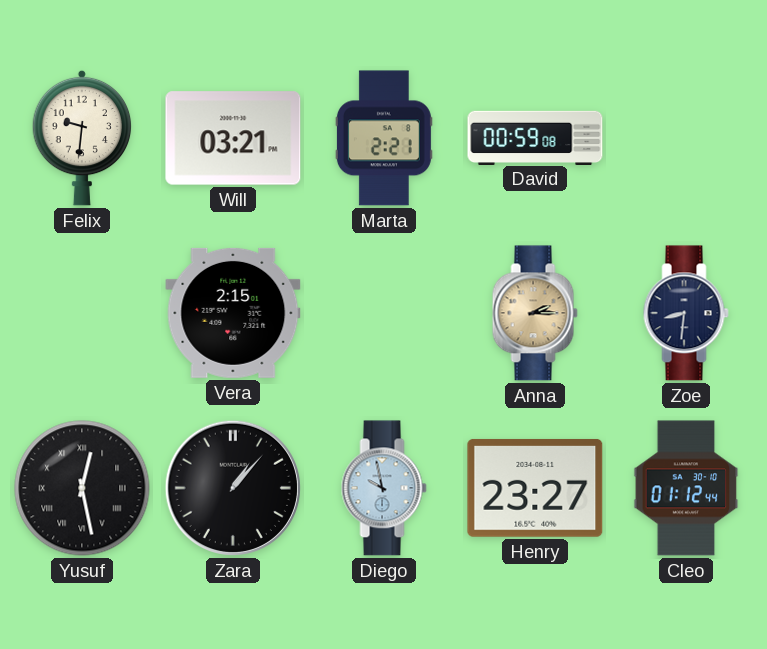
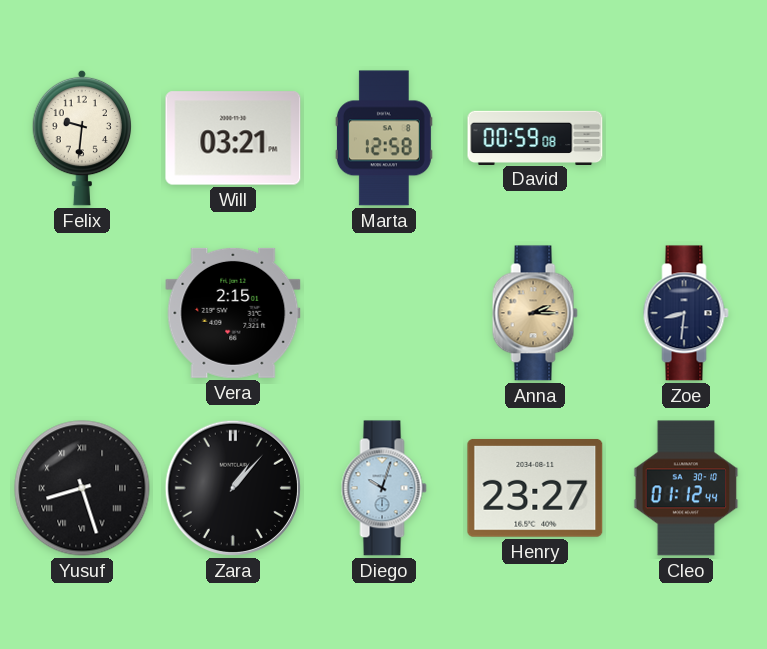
Marta: 2:21 -> 12:58
Yusuf: 12:28 -> 8:27
Diego: 9:58 -> 10:03
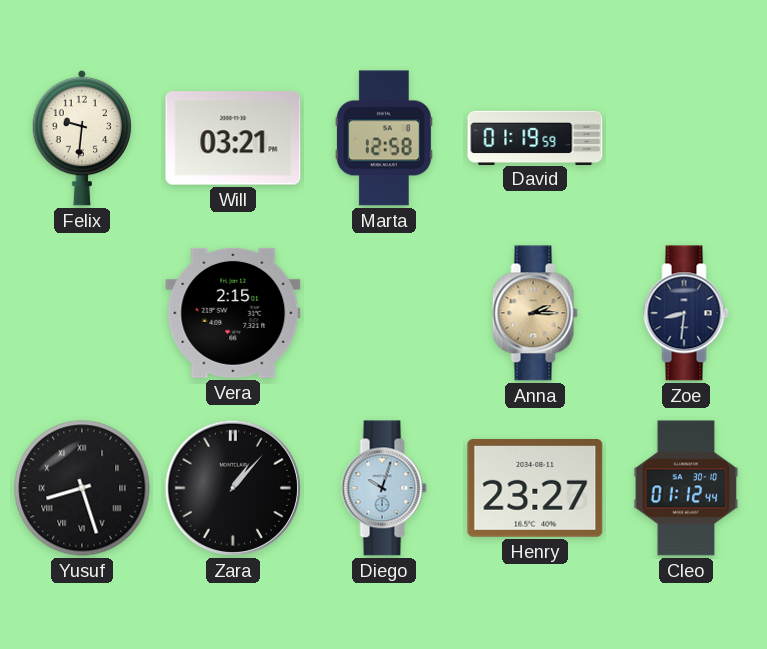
David: 00:59 -> 01:19
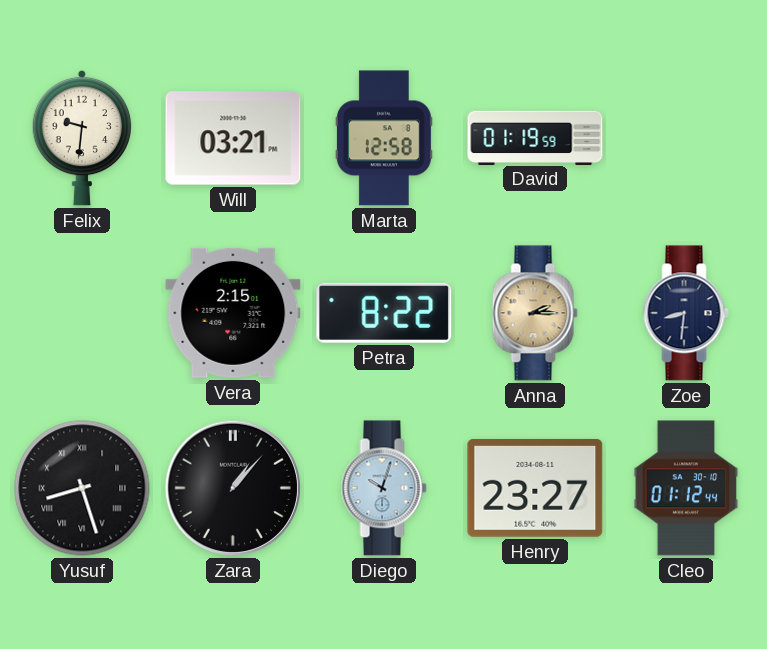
Petra: none -> 8:22
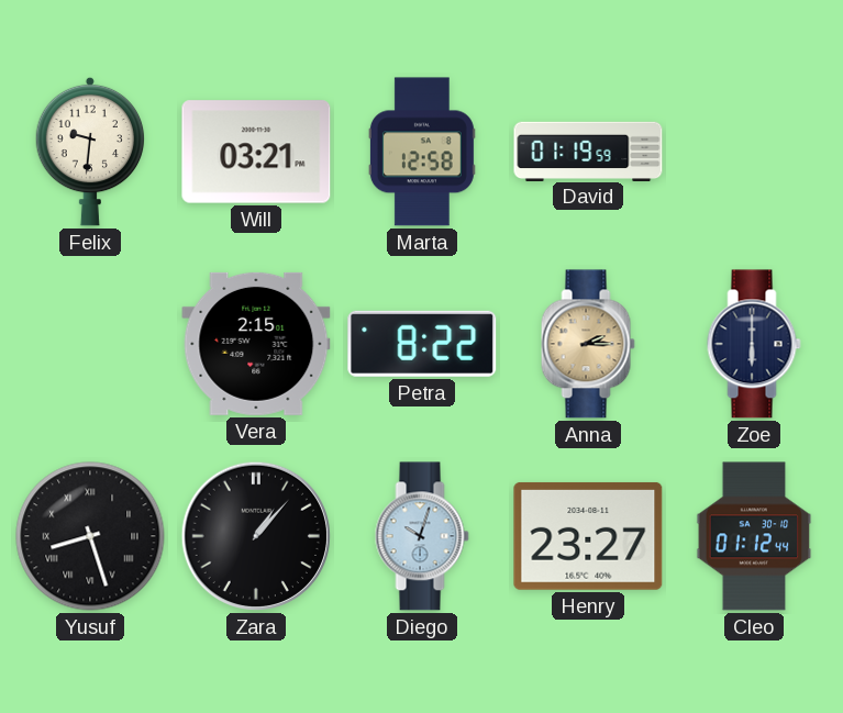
Zoe: 8:31 -> 6:00
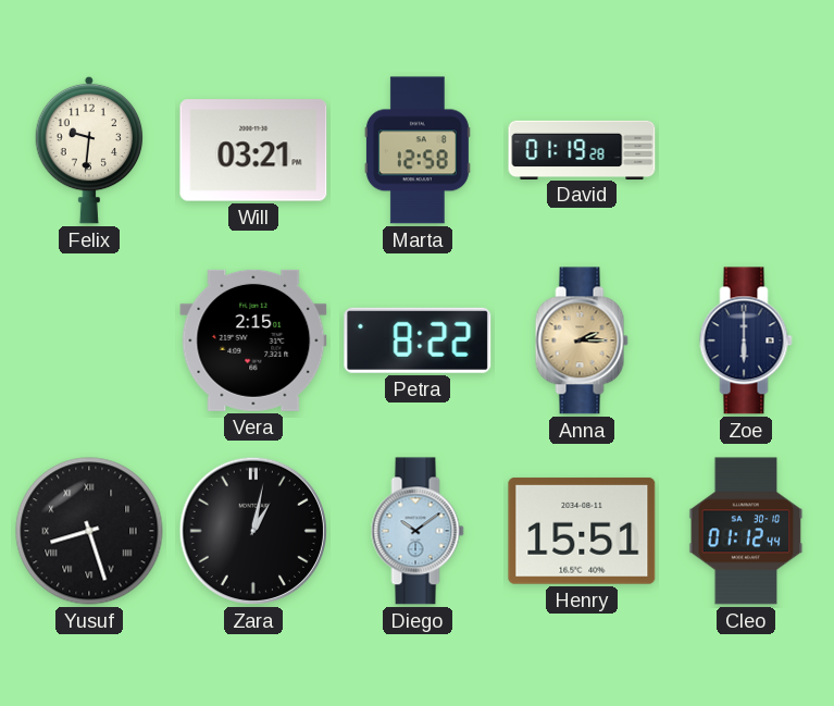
David: 01:19:59 -> 01:19:28
Zara: 1:07 -> 1:02
Diego: 10:03 -> 10:09
Henry: 23:27 -> 15:51
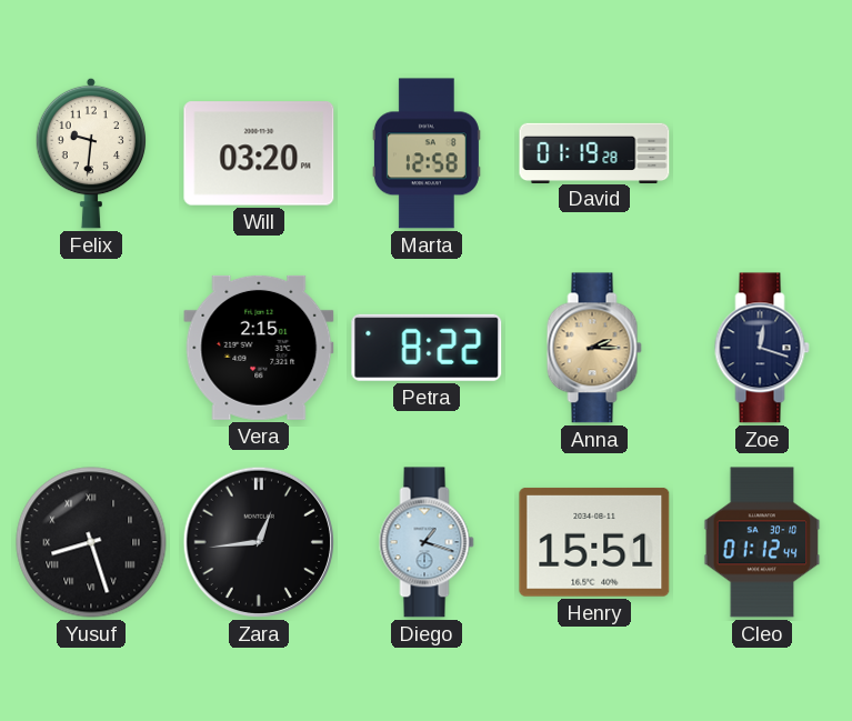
Will: 03:21 -> 03:20
Zoe: 6:00 -> 12:18
Zara: 1:02 -> 12:44
Diego: 10:09 -> 1:18
